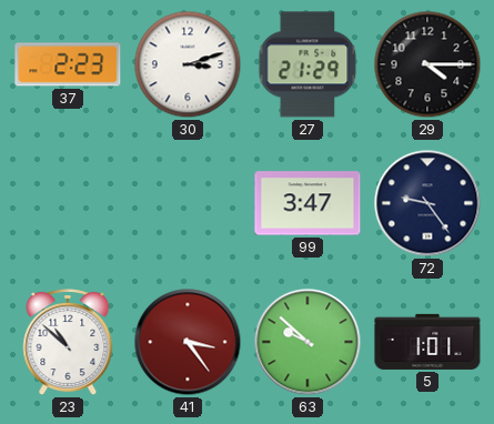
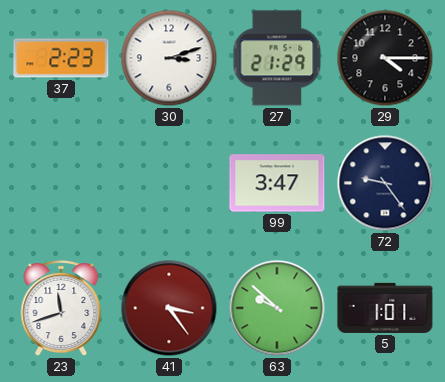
23: 10:52 -> 11:42
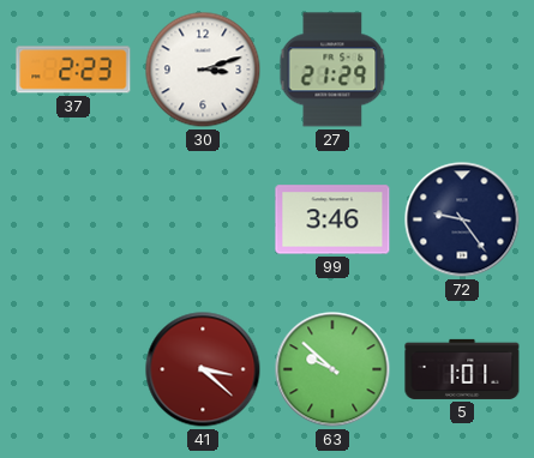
29: 4:15 -> none
99: 3:47 -> 3:46
23: 11:42 -> none
41: 3:24 -> 3:22
